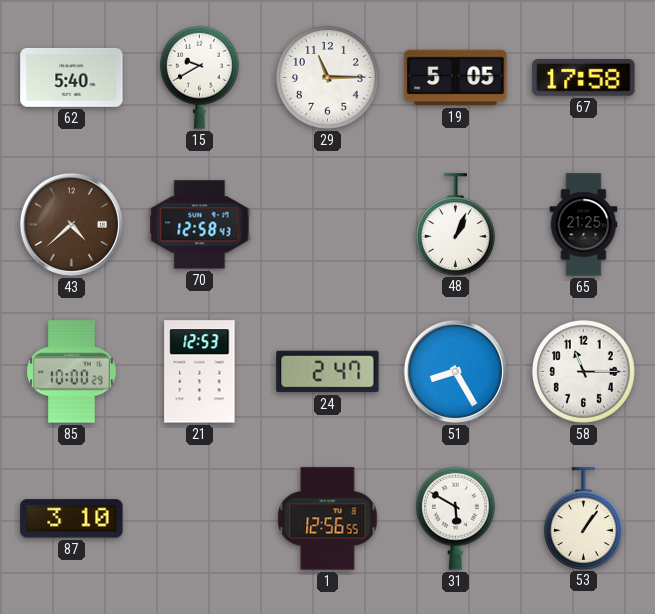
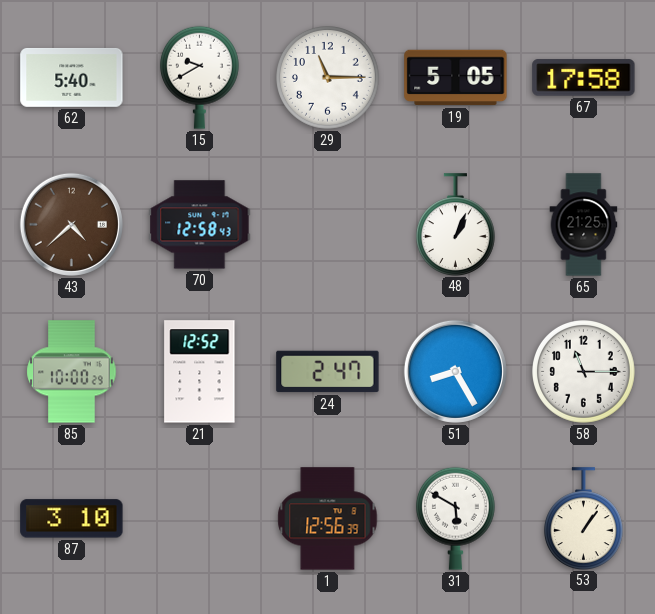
21: 12:53 -> 12:52
1: 12:56:55 -> 12:56:39
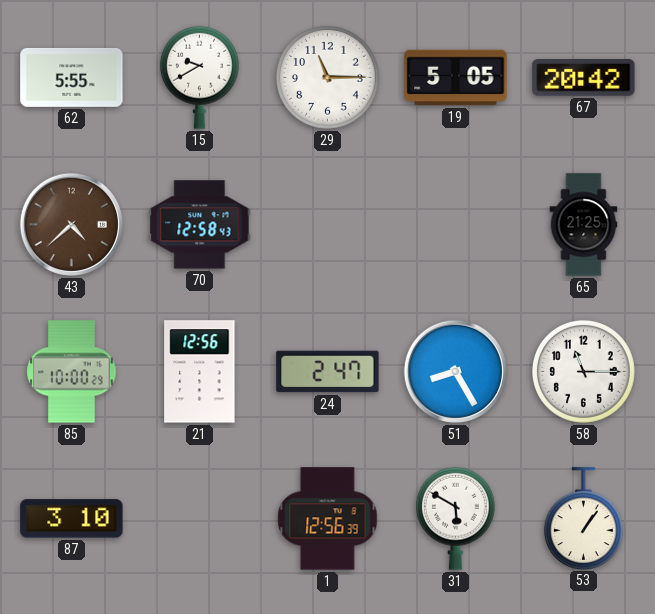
62: 5:40 -> 5:55
67: 17:58 -> 20:42
48: 1:04 -> none
21: 12:52 -> 12:56
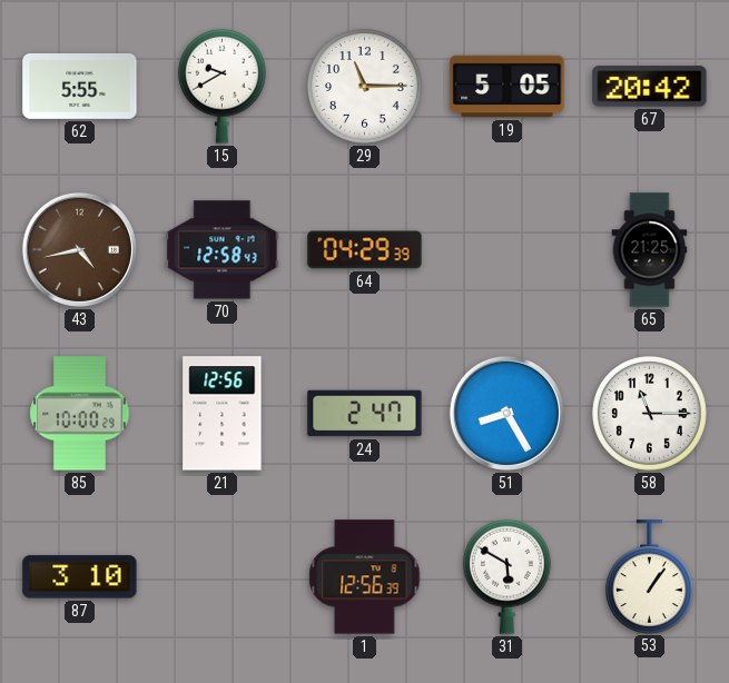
43: 4:38 -> 4:43
64: none -> 04:29
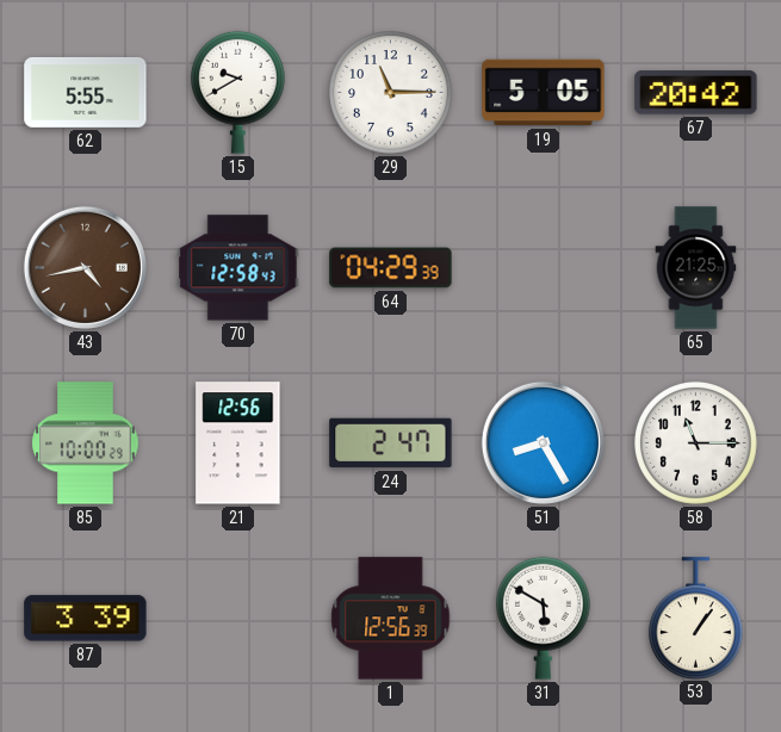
87: 3:10 -> 3:39
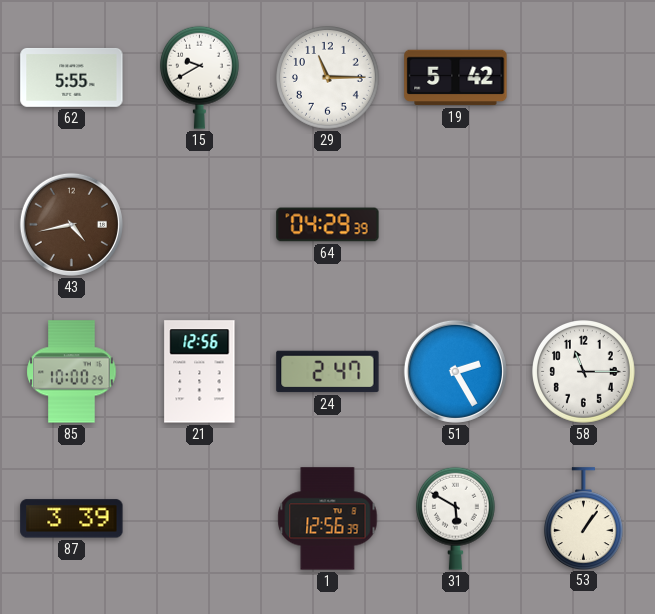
19: 5:05 -> 5:42
67: 20:42 -> none
70: 12:58 -> none
65: 21:25 -> none
51: 8:25 -> 2:25
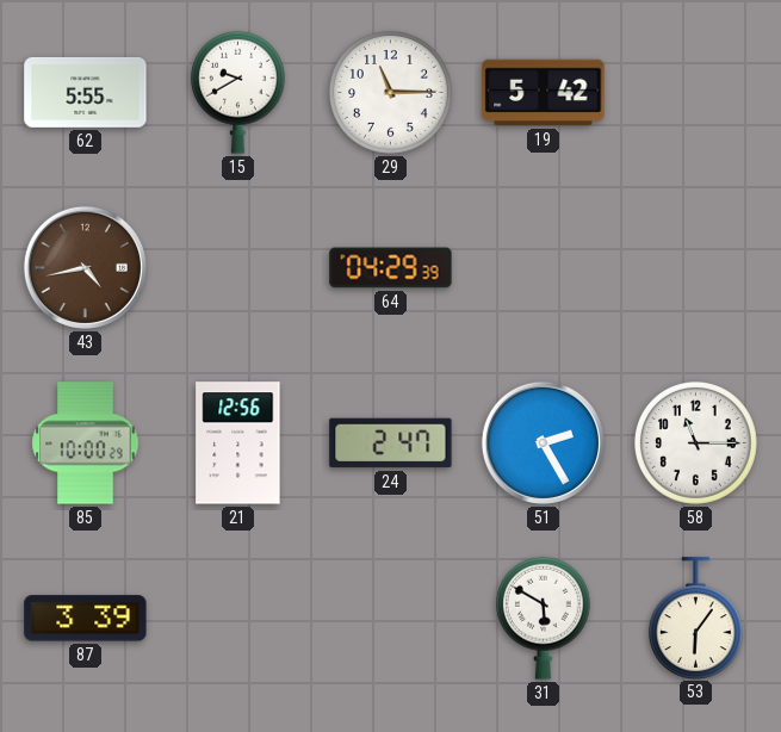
1: 12:56 -> none
53: 1:06 -> 6:06
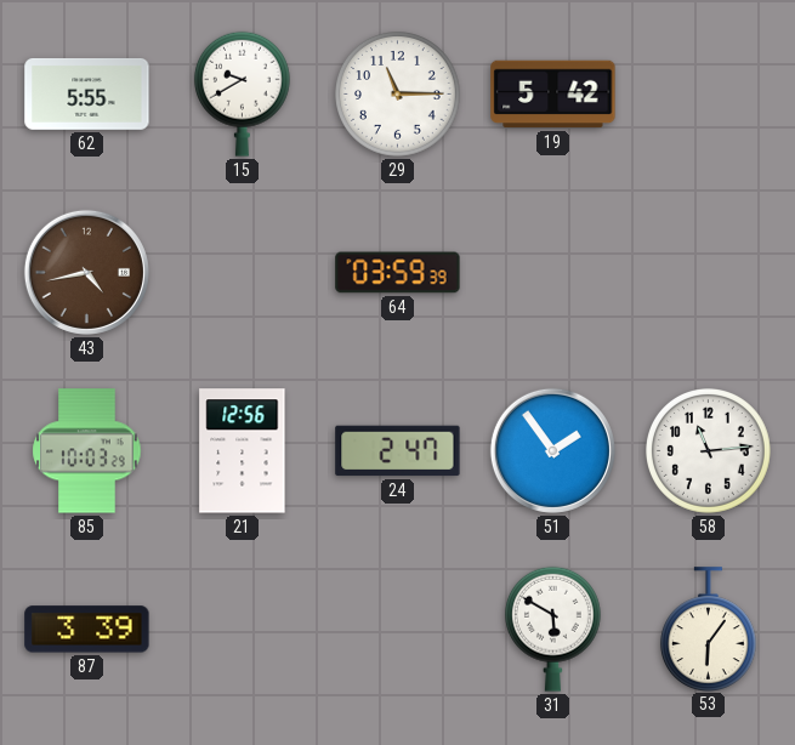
64: 04:29 -> 03:59
85: 10:00 -> 10:03
51: 2:25 -> 1:54
58: 11:15 -> 11:14
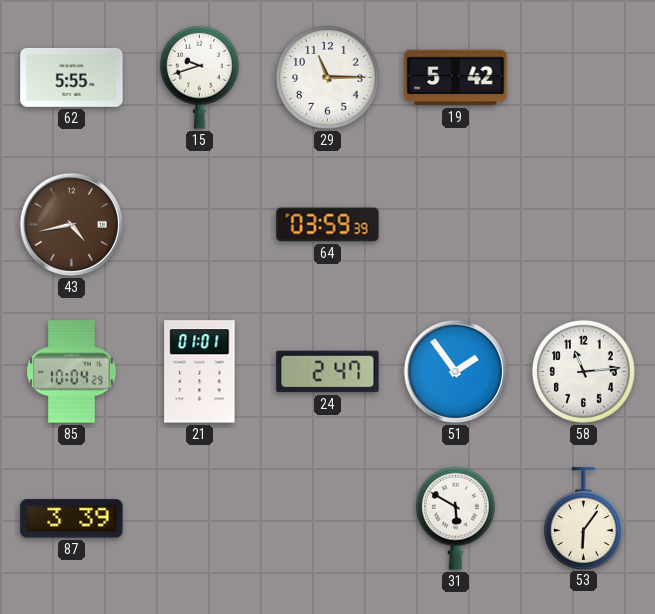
15: 9:40 -> 9:42
85: 10:03 -> 10:04
21: 12:56 -> 01:01
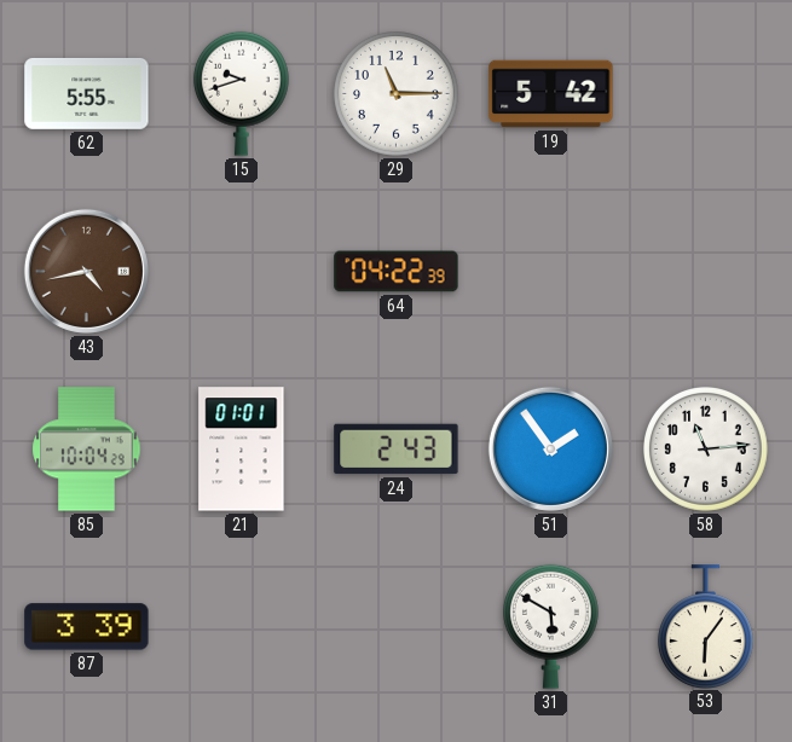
64: 03:59 -> 04:22
24: 2:47 -> 2:43
